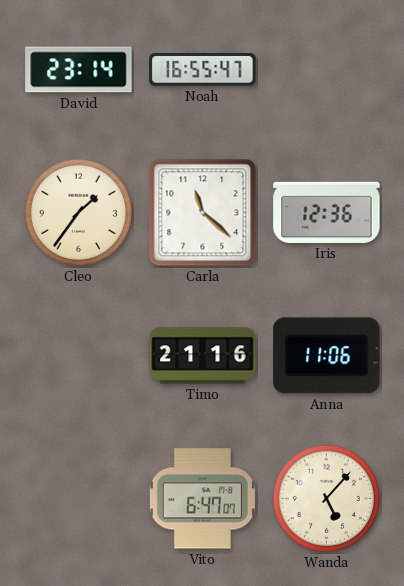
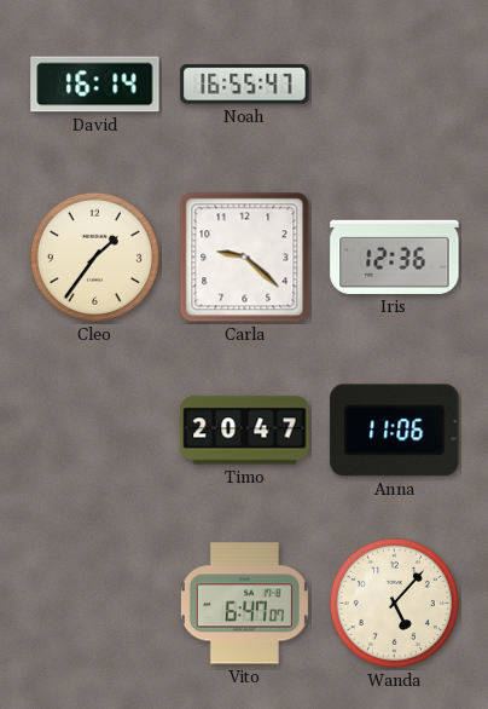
David: 23:14 -> 16:14
Carla: 11:22 -> 9:22
Timo: 21:16 -> 20:47
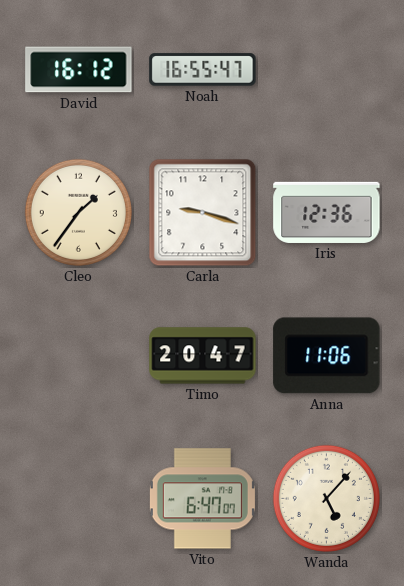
David: 16:14 -> 16:12
Carla: 9:22 -> 9:18
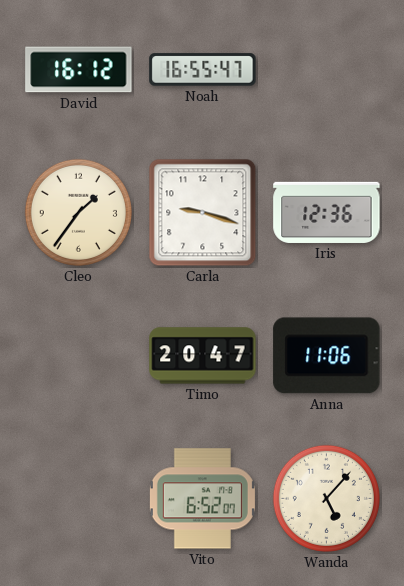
Vito: 6:47 -> 6:52
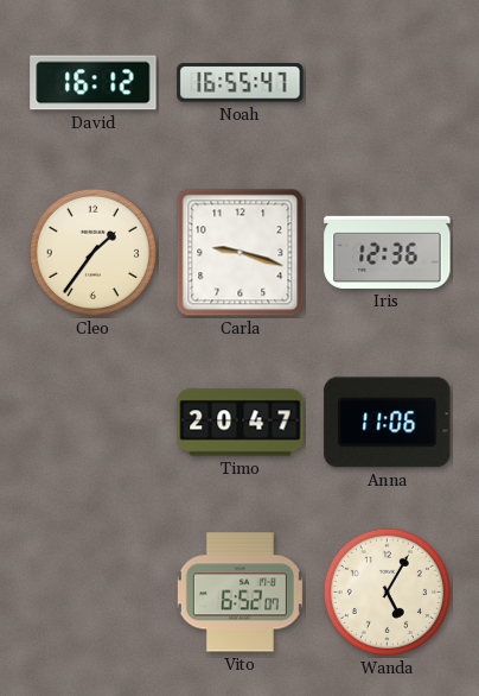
Wanda: 5:07 -> 5:05
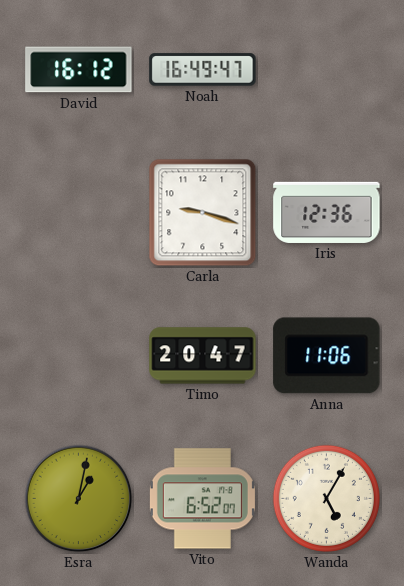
Noah: 16:55 -> 16:49
Cleo: 1:36 -> none
Esra: none -> 1:02
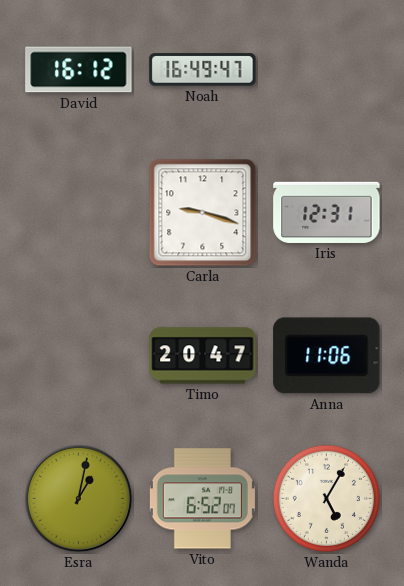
Iris: 12:36 -> 12:31
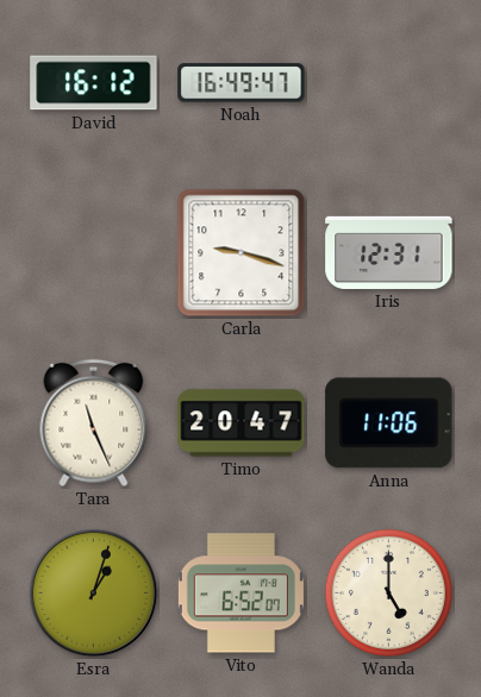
Tara: none -> 11:26
Esra: 1:02 -> 1:03
Wanda: 5:05 -> 5:00
